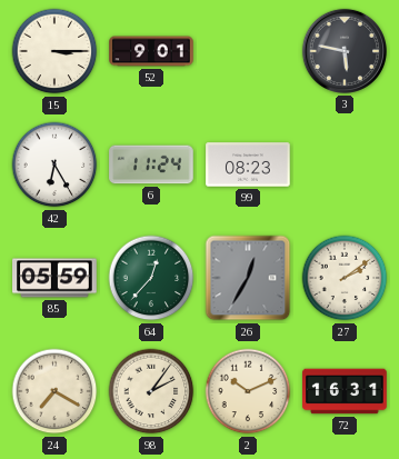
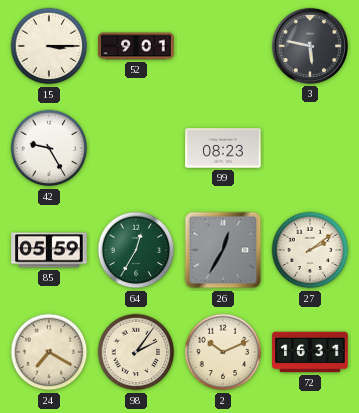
42: 6:25 -> 9:25
6: 11:24 -> none
64: 12:37 -> 12:35
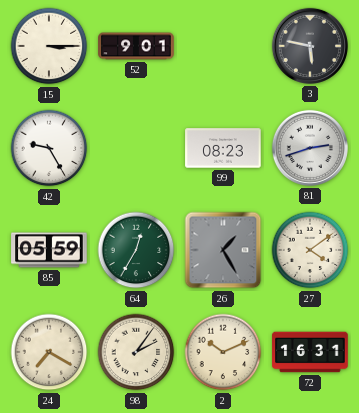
81: none -> 2:42
26: 12:35 -> 1:25
27: 2:09 -> 4:09
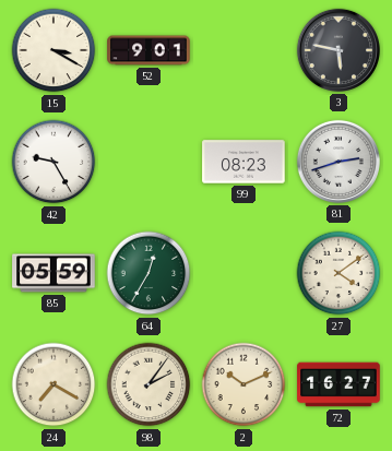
15: 3:15 -> 3:20
26: 1:25 -> none
72: 16:31 -> 16:27
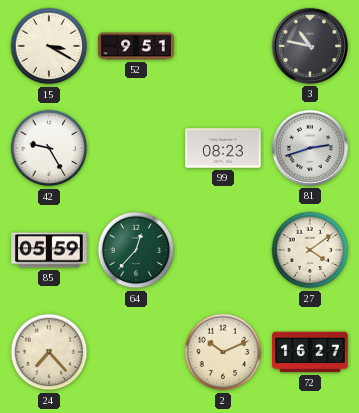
52: 9:01 -> 9:51
3: 5:47 -> 10:47
64: 12:35 -> 12:37
24: 7:20 -> 7:23
98: 2:06 -> none
